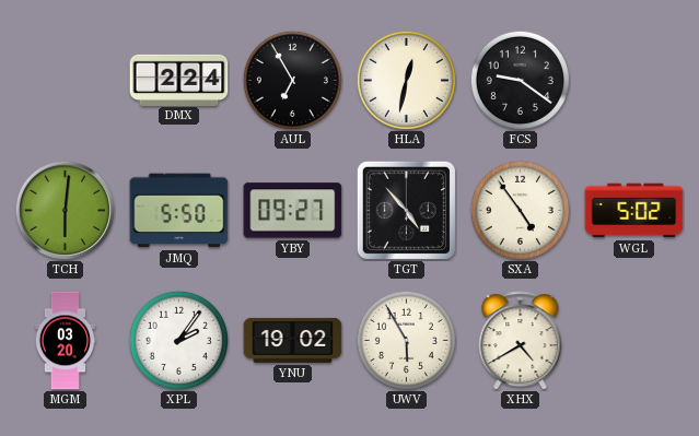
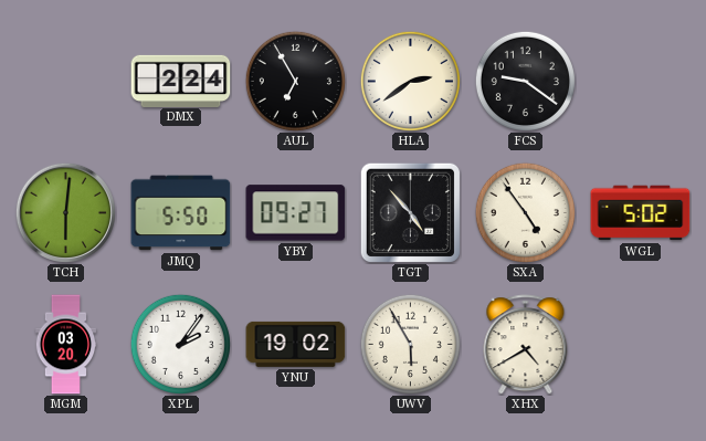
HLA: 12:32 -> 2:39
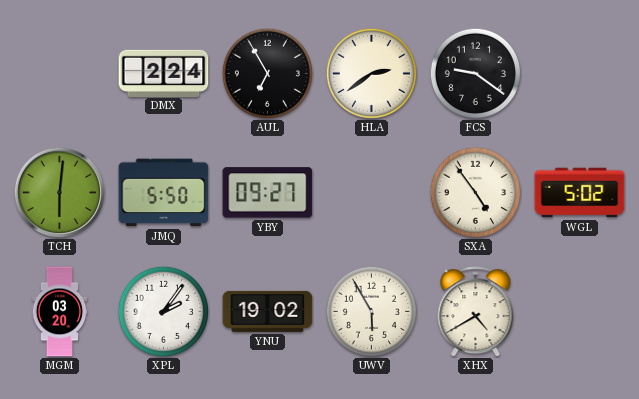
TGT: 4:53 -> none
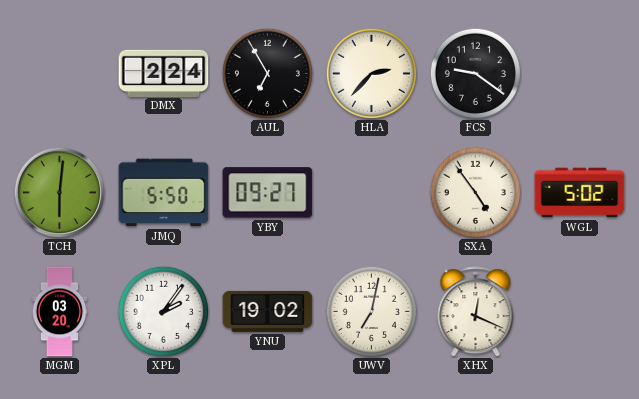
HLA: 2:39 -> 2:37
UWV: 5:55 -> 7:02
XHX: 4:40 -> 12:19
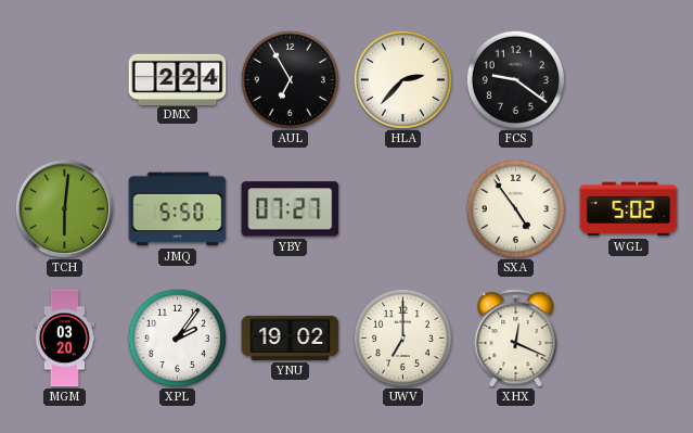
YBY: 09:27 -> 07:27
UWV: 7:02 -> 7:00
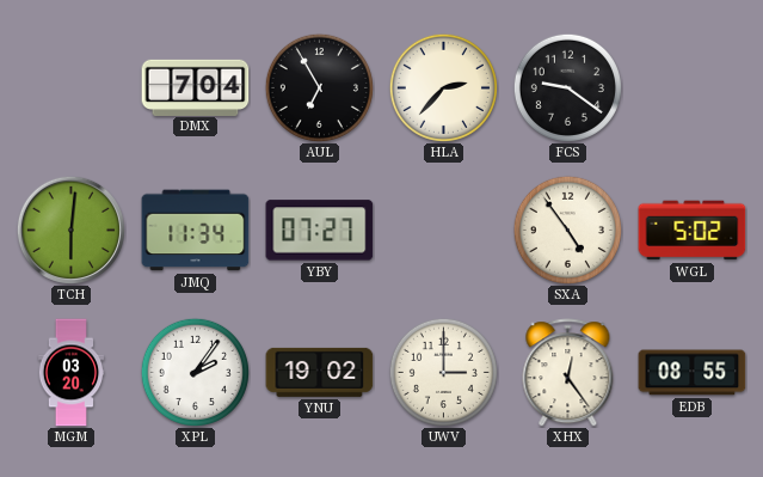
DMX: 2:24 -> 7:04
JMQ: 5:50 -> 11:34
UWV: 7:00 -> 3:00
XHX: 12:19 -> 12:24
EDB: none -> 08:55
